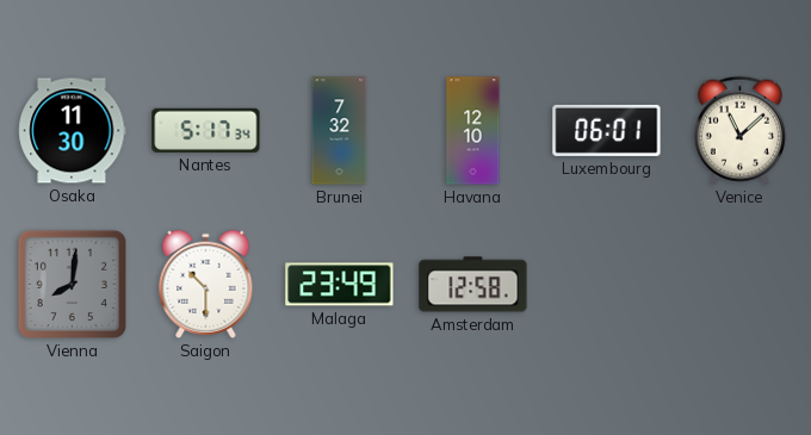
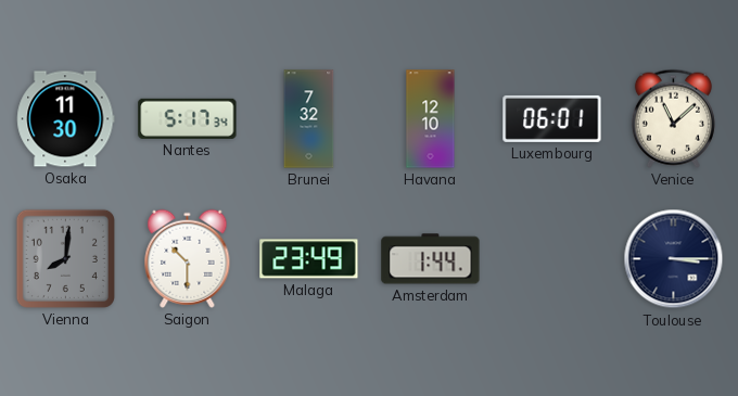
Amsterdam: 12:58 -> 1:44
Toulouse: none -> 3:15
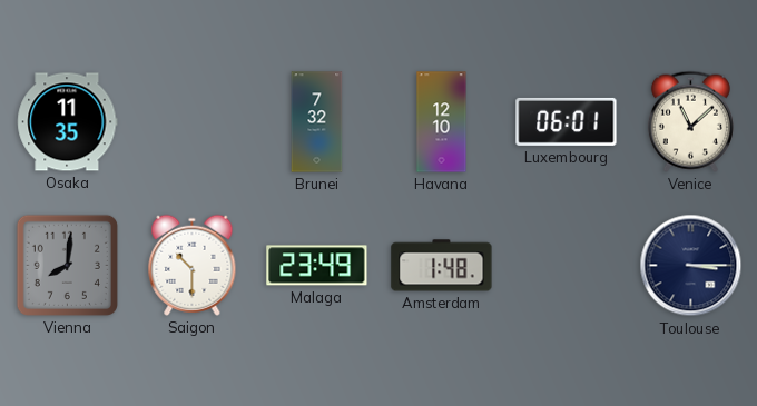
Osaka: 11:30 -> 11:35
Nantes: 5:17 -> none
Amsterdam: 1:44 -> 1:48
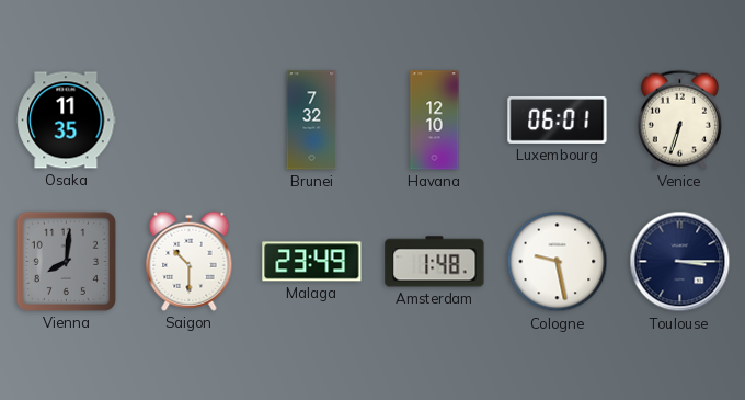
Venice: 11:08 -> 6:33
Cologne: none -> 9:28
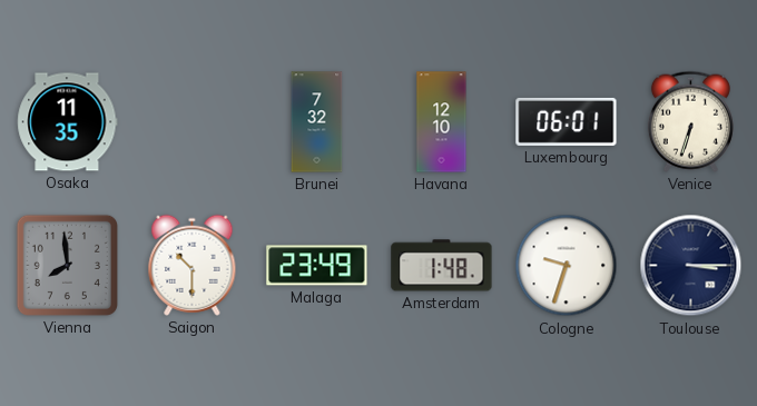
Vienna: 8:01 -> 7:59
Cologne: 9:28 -> 9:33
